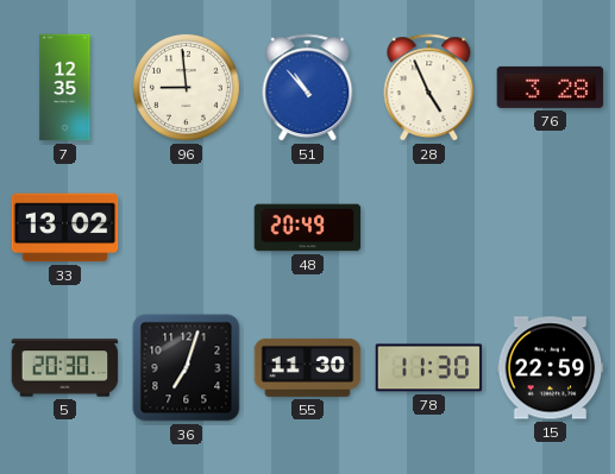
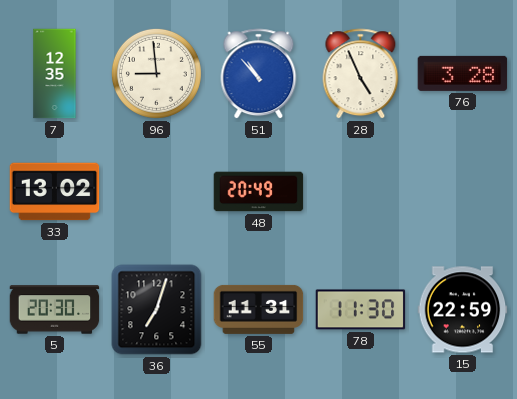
55: 11:30 -> 11:31
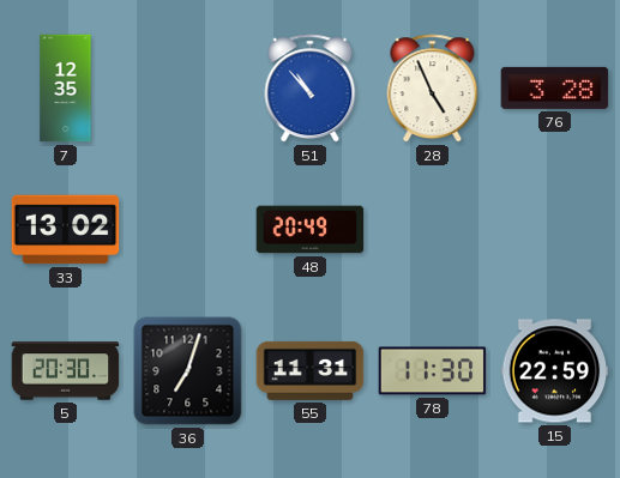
96: 8:59 -> none
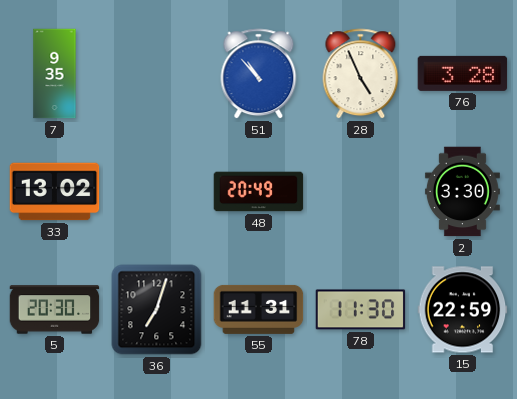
7: 12:35 -> 9:35
2: none -> 3:30
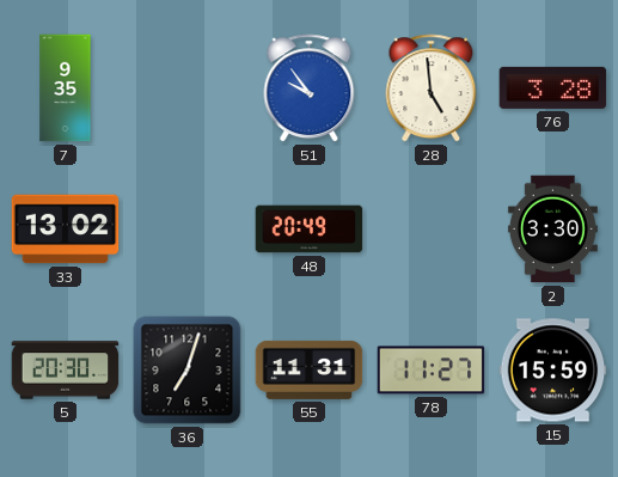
51: 10:53 -> 9:54
28: 4:56 -> 4:59
78: 11:30 -> 11:27
15: 22:59 -> 15:59
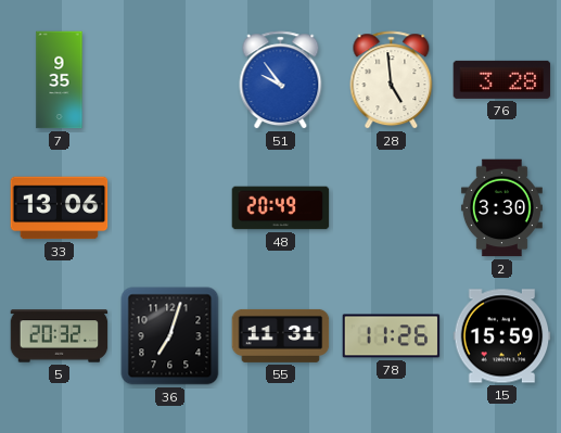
33: 13:02 -> 13:06
5: 20:30 -> 20:32
78: 11:27 -> 11:26
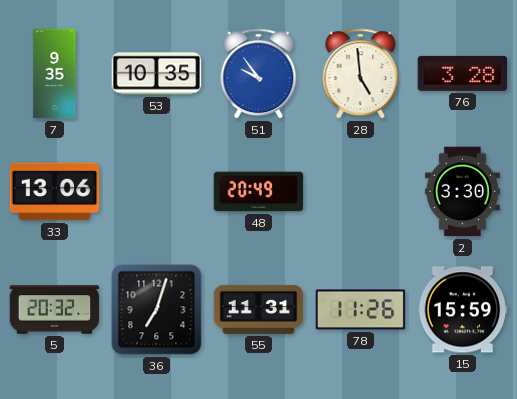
53: none -> 10:35
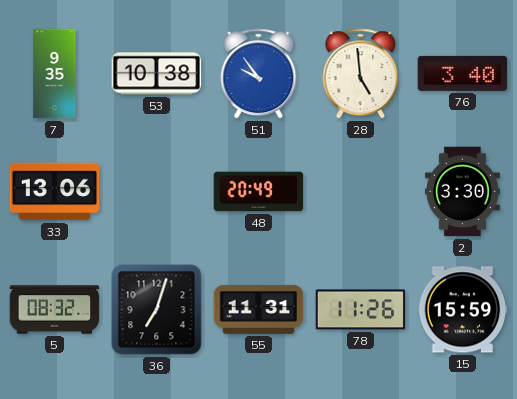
53: 10:35 -> 10:38
76: 3:28 -> 3:40
5: 20:32 -> 08:32
